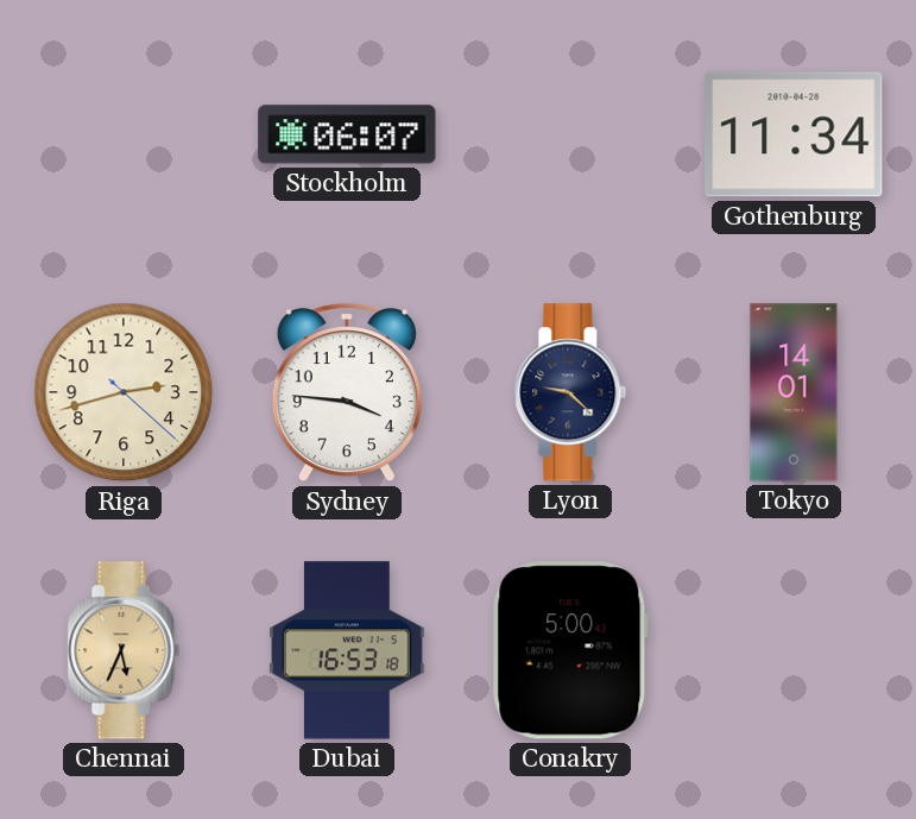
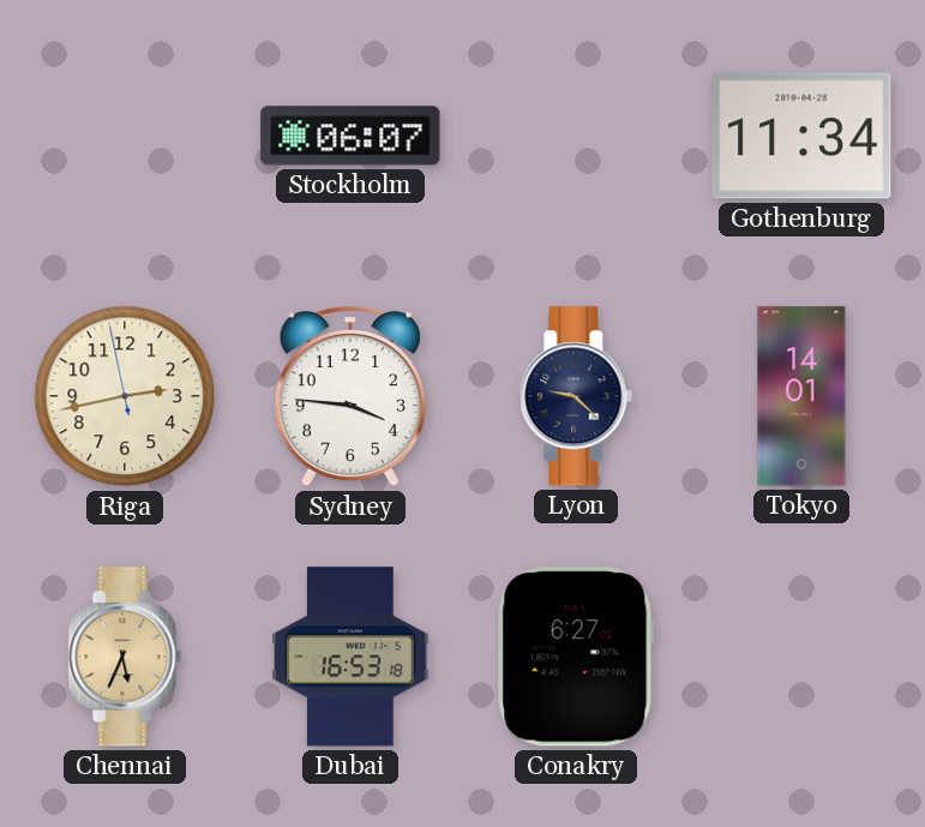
Riga: 2:42:22 -> 2:42:58
Conakry: 5:00 -> 6:27
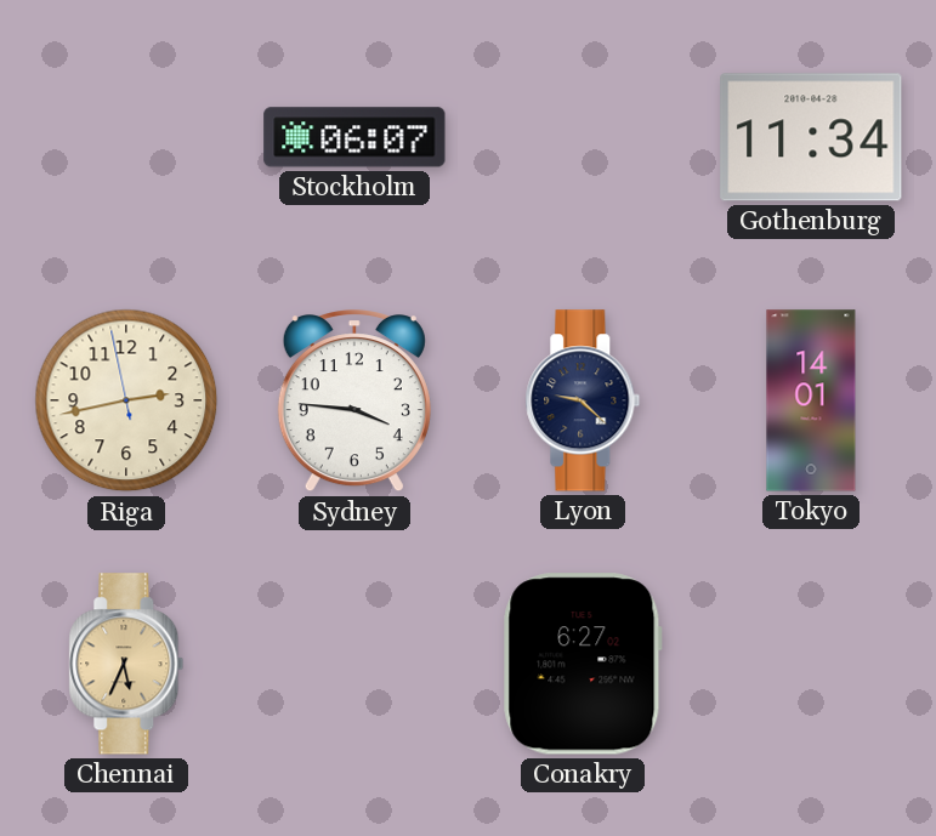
Dubai: 16:53 -> none
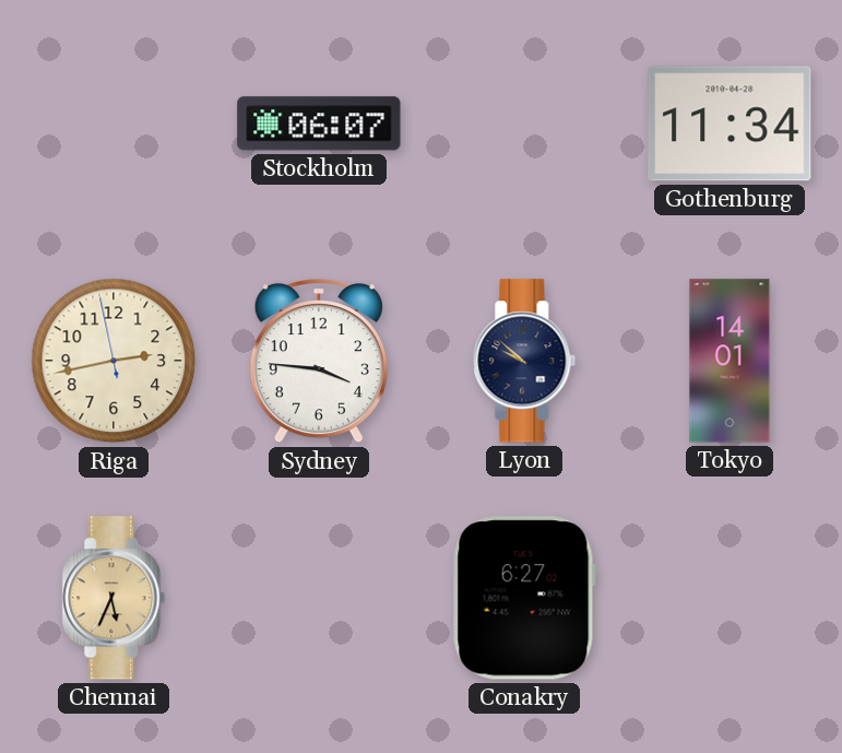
Lyon: 9:22 -> 9:52
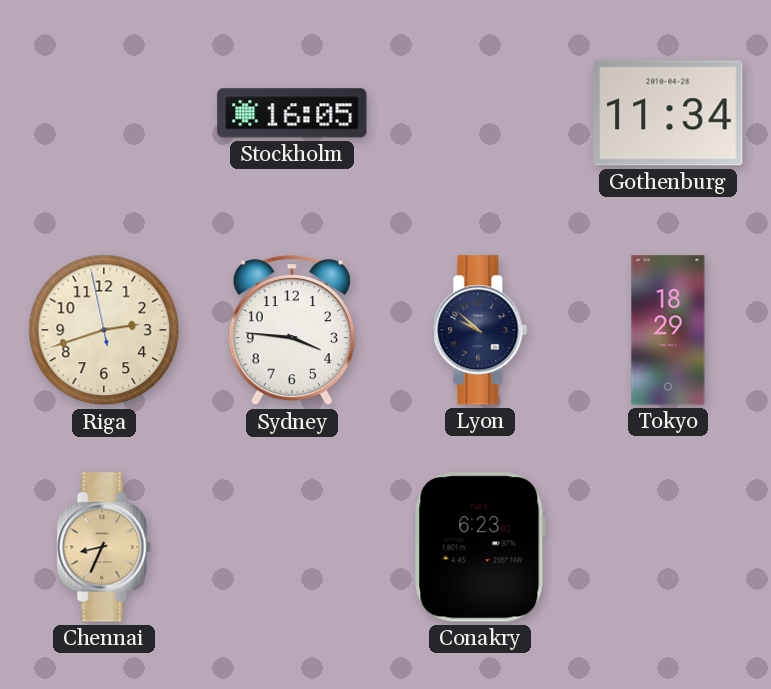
Stockholm: 06:07 -> 16:05
Riga: 2:42 -> 2:41
Tokyo: 14:01 -> 18:29
Chennai: 5:34 -> 8:34
Conakry: 6:27 -> 6:23
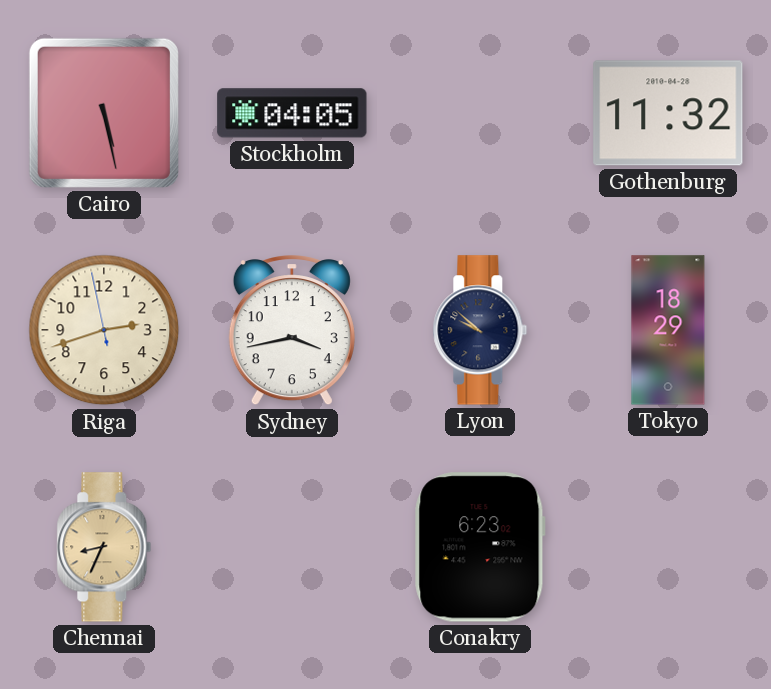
Cairo: none -> 5:28
Stockholm: 16:05 -> 04:05
Gothenburg: 11:34 -> 11:32
Sydney: 3:46 -> 3:43
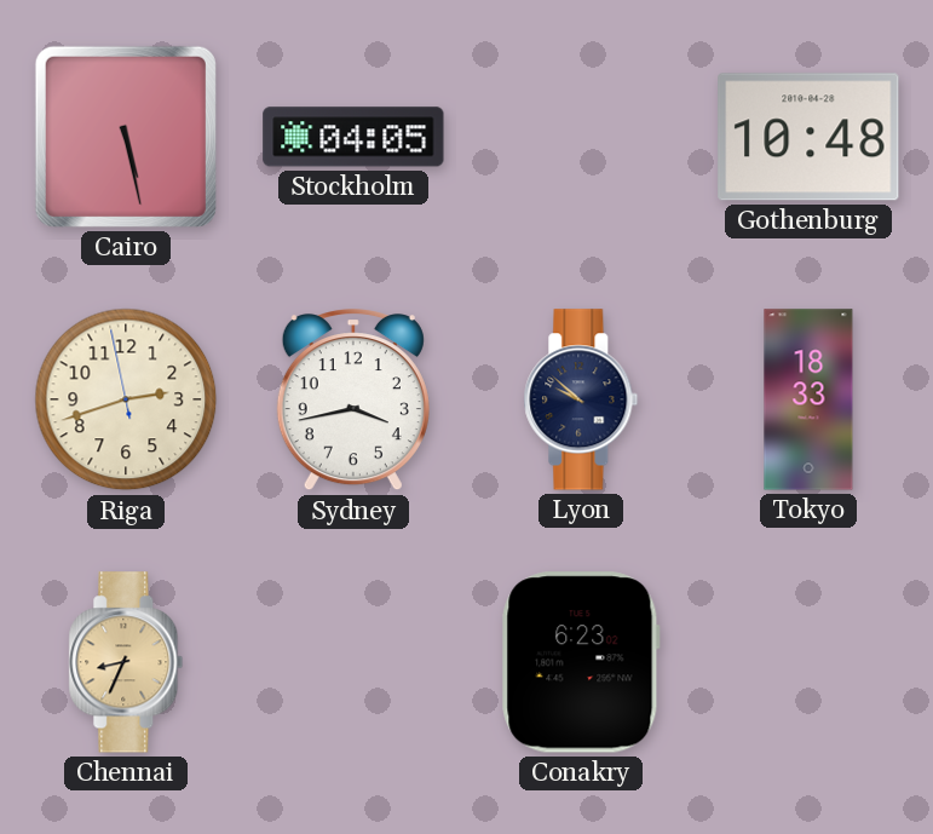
Gothenburg: 11:32 -> 10:48
Tokyo: 18:29 -> 18:33
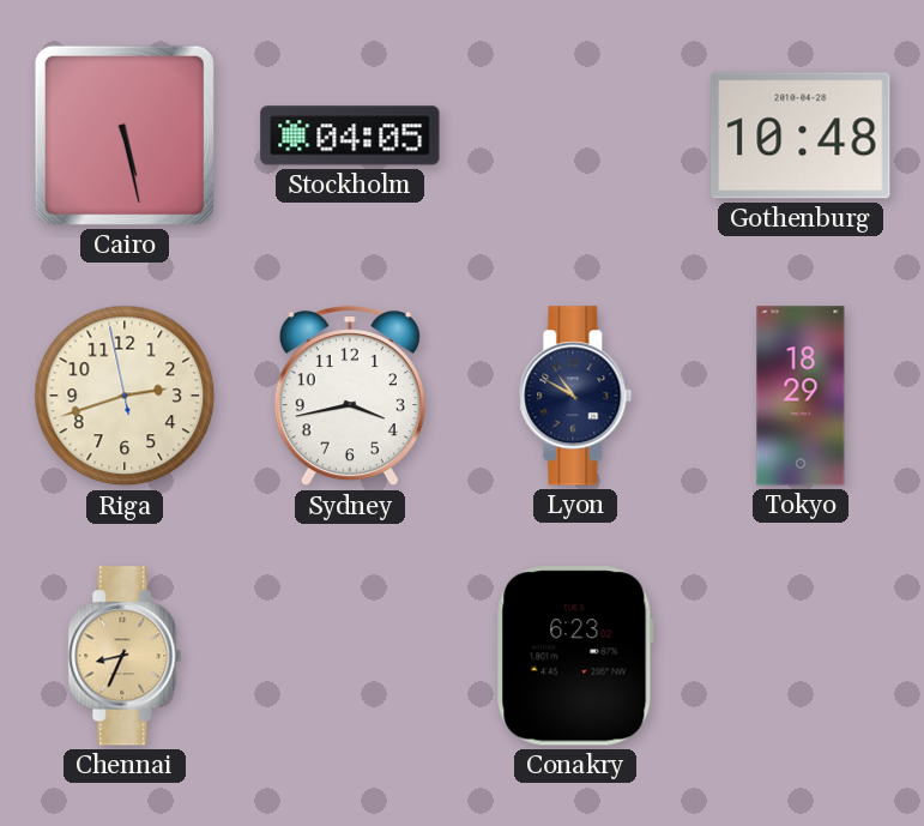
Lyon: 9:52 -> 10:50
Tokyo: 18:33 -> 18:29
